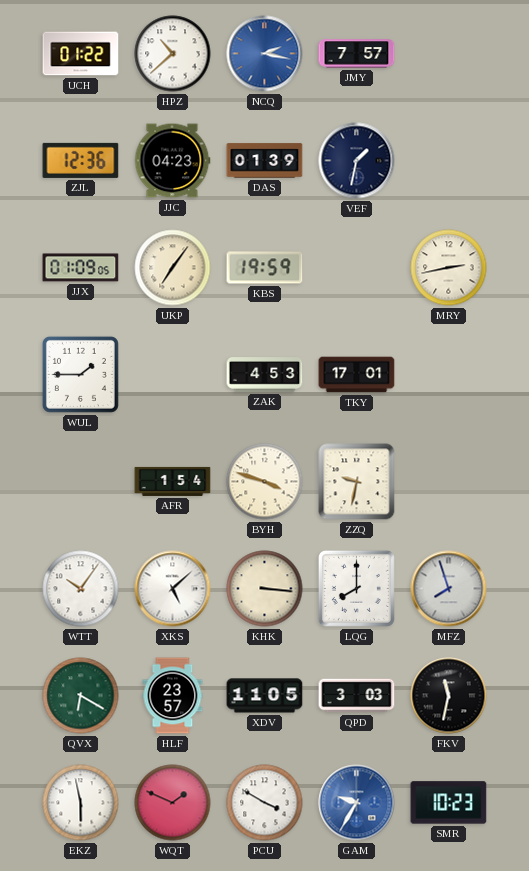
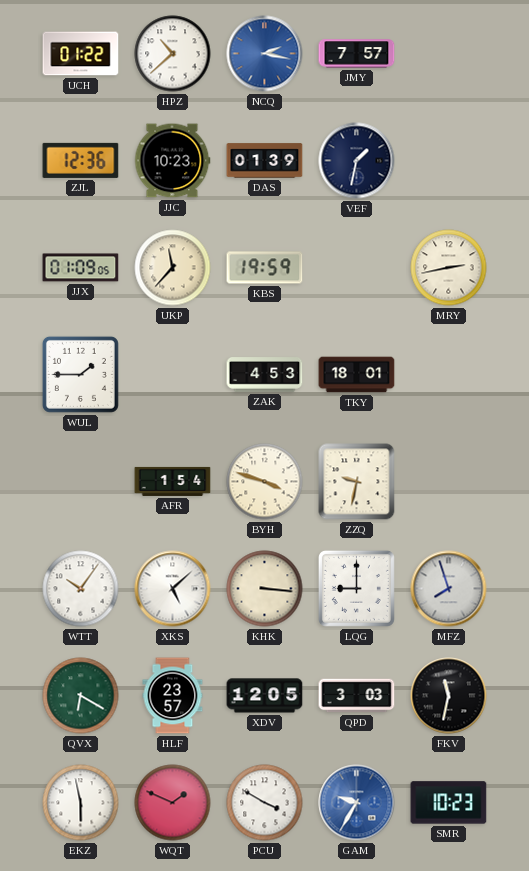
JJC: 04:23 -> 10:23
UKP: 7:06 -> 11:37
TKY: 17:01 -> 18:01
LQG: 8:00 -> 9:00
XDV: 11:05 -> 12:05
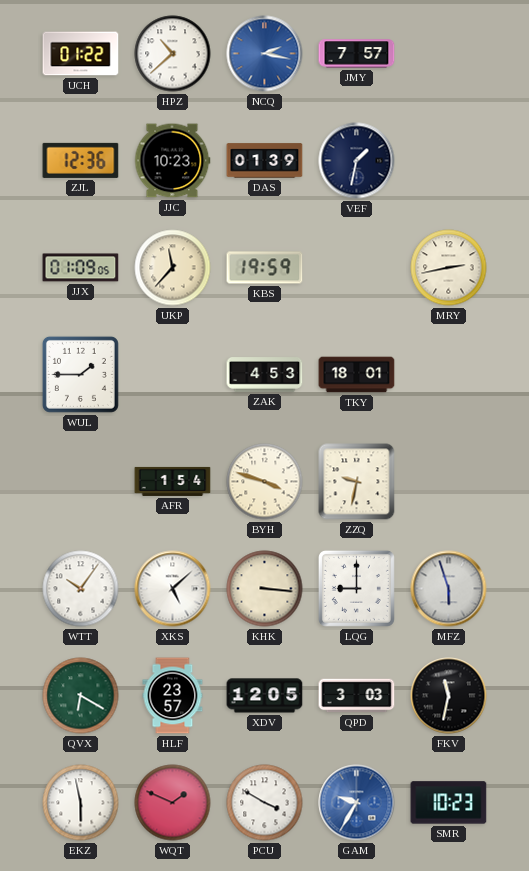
MFZ: 7:57 -> 5:57
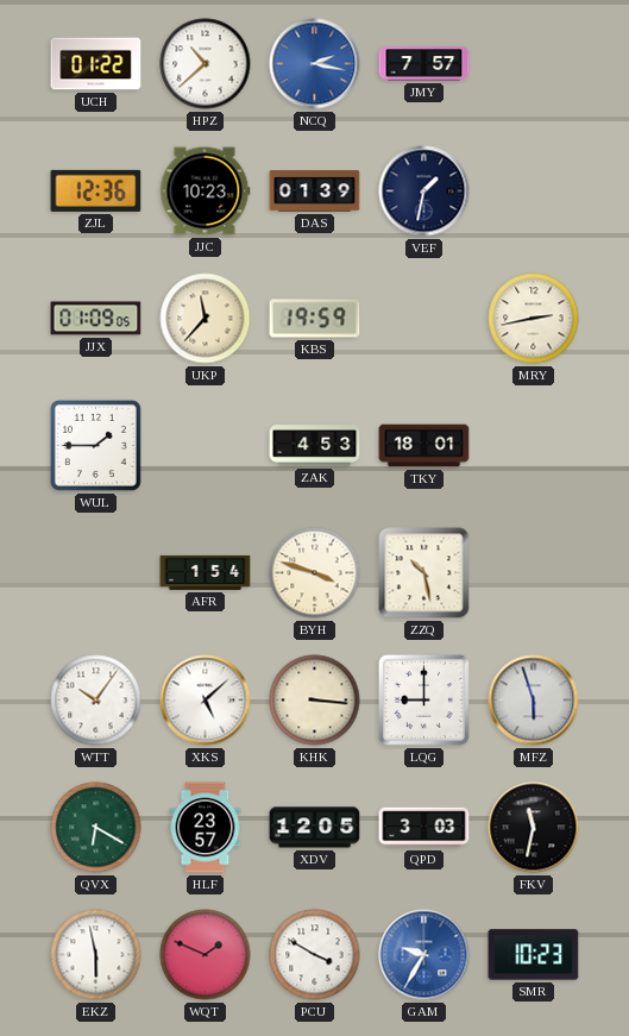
ZZQ: 9:32 -> 10:28
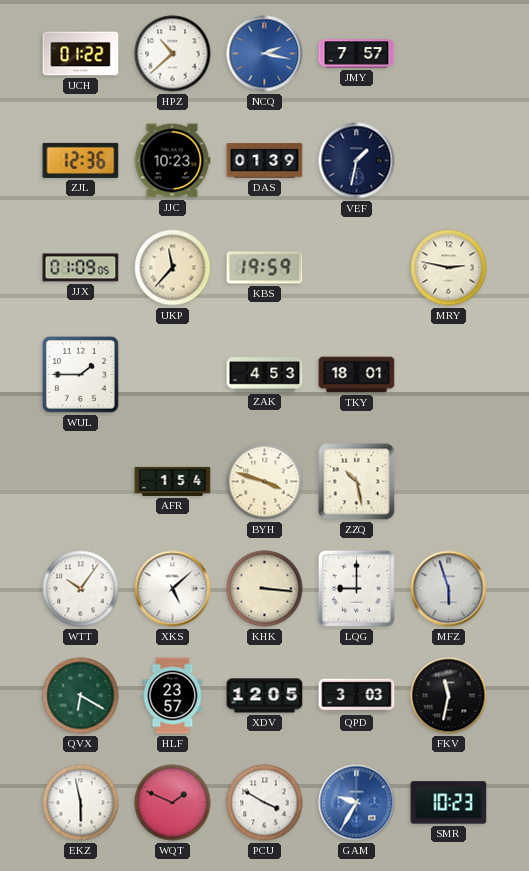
MRY: 2:43 -> 2:47
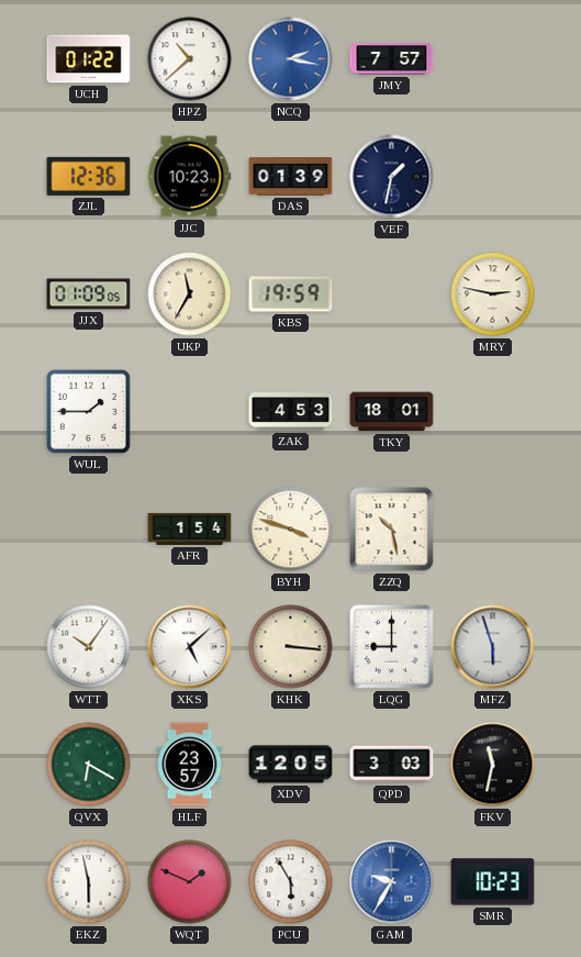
UKP: 11:37 -> 11:35
PCU: 3:50 -> 5:55
